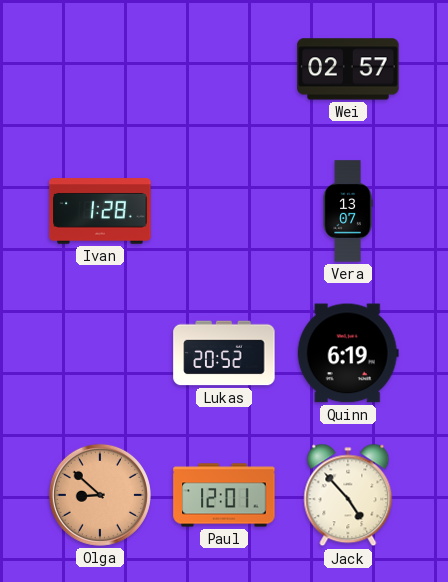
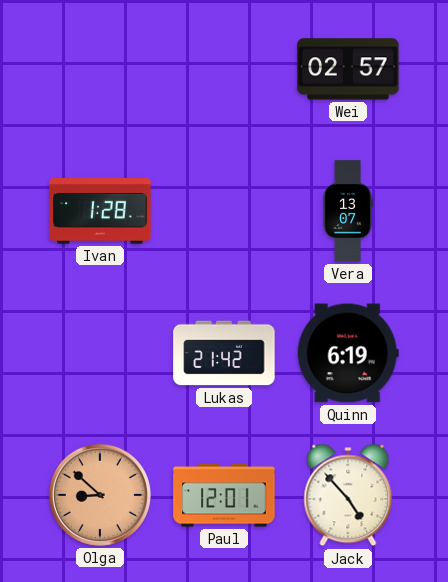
Lukas: 20:52 -> 21:42
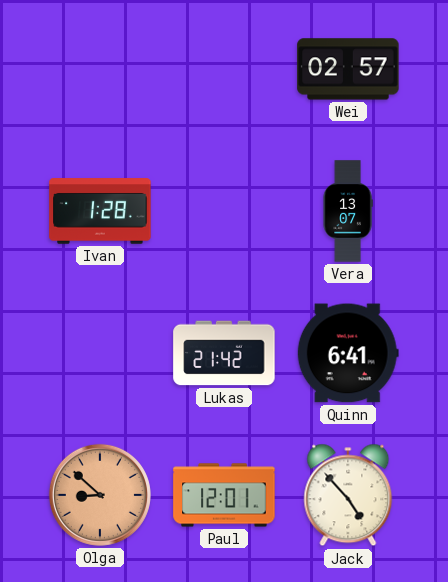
Quinn: 6:19 -> 6:41
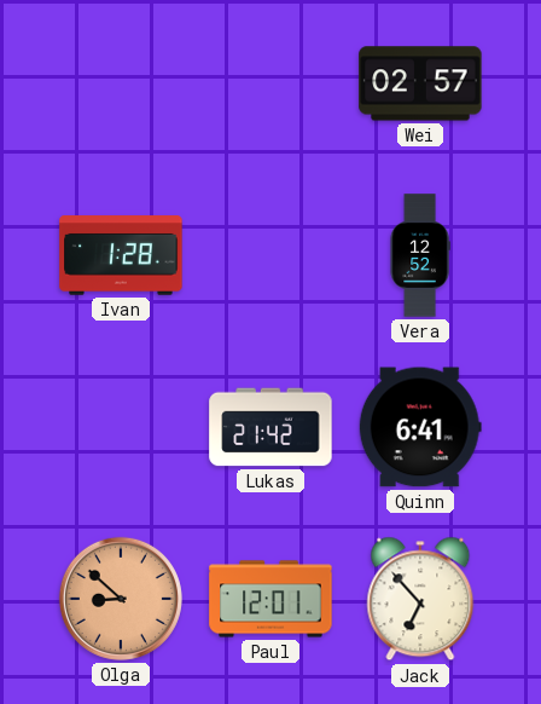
Vera: 13:07 -> 12:52
Jack: 4:53 -> 6:53
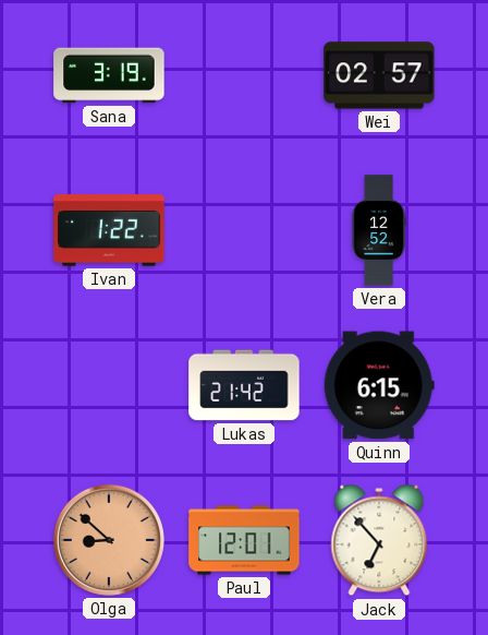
Sana: none -> 3:19
Ivan: 1:28 -> 1:22
Quinn: 6:41 -> 6:15
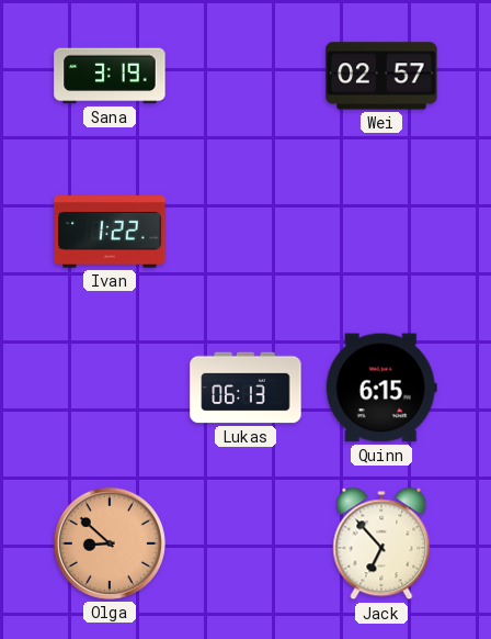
Vera: 12:52 -> none
Lukas: 21:42 -> 06:13
Paul: 12:01 -> none
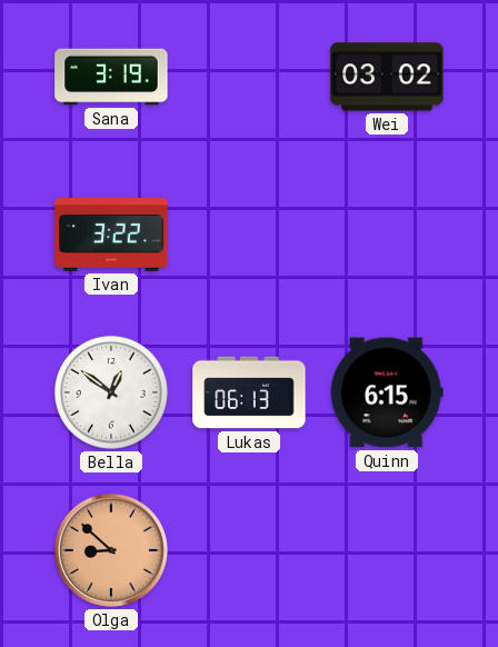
Wei: 02:57 -> 03:02
Ivan: 1:22 -> 3:22
Bella: none -> 12:51
Jack: 6:53 -> none
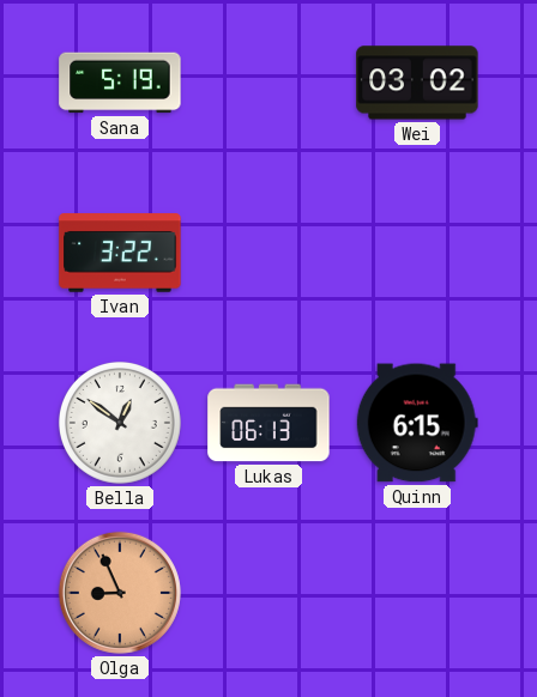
Sana: 3:19 -> 5:19
Olga: 8:52 -> 8:56
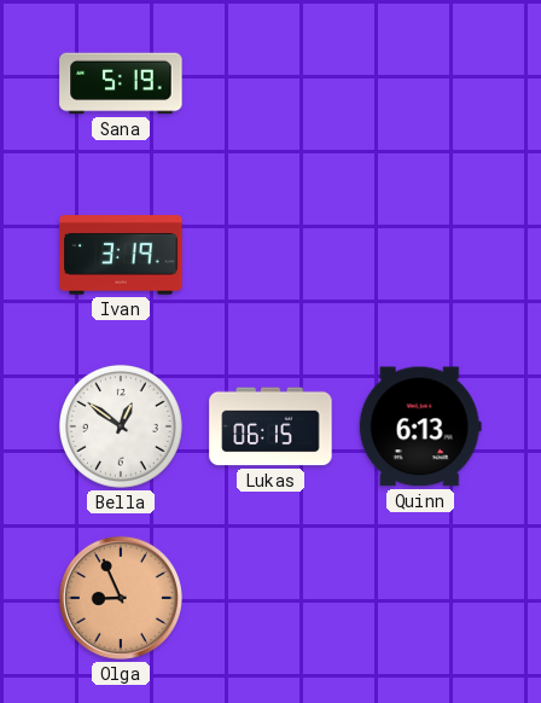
Wei: 03:02 -> none
Ivan: 3:22 -> 3:19
Lukas: 06:13 -> 06:15
Quinn: 6:15 -> 6:13
